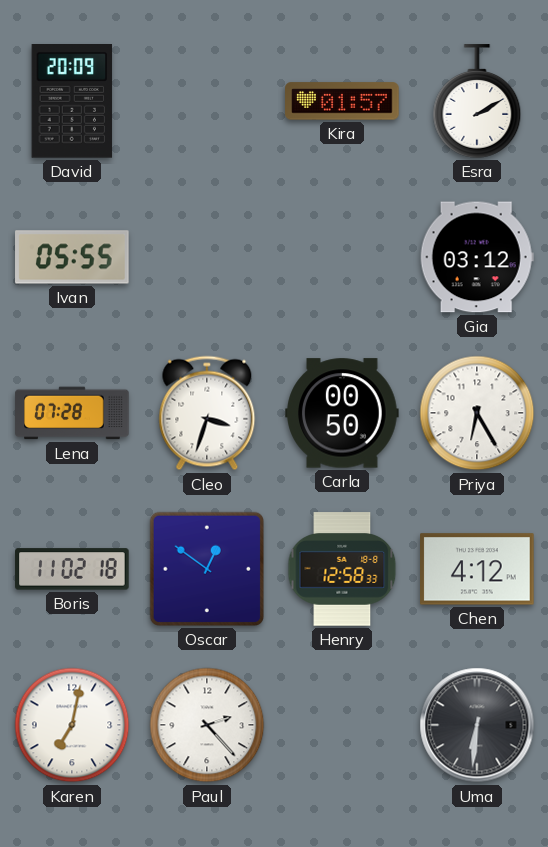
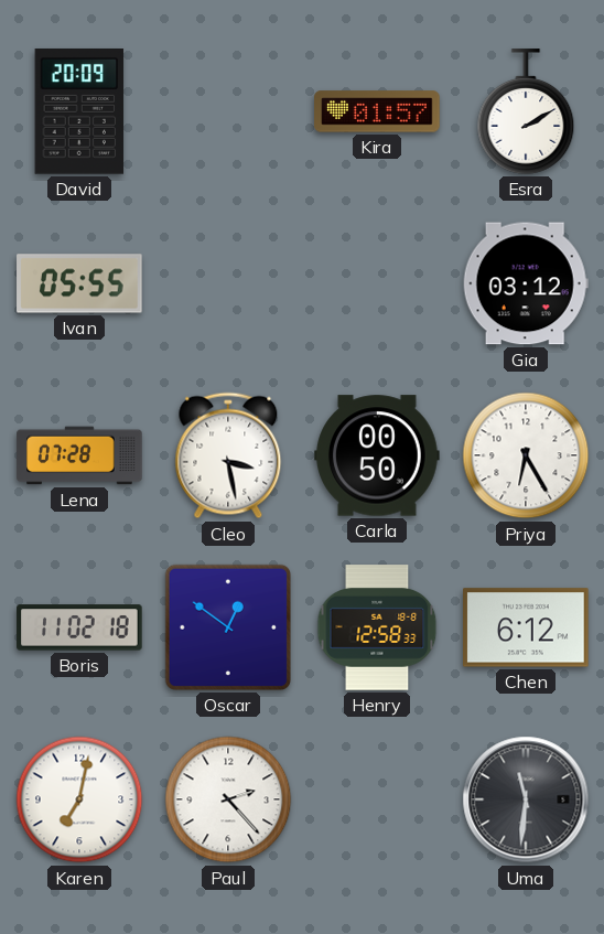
Cleo: 3:33 -> 3:28
Chen: 4:12 -> 6:12
Uma: 6:31 -> 11:31
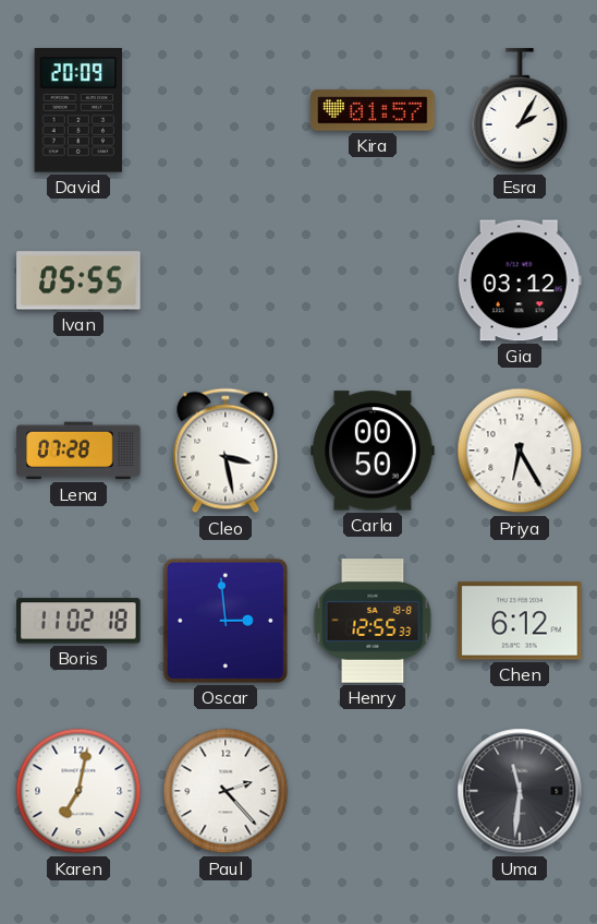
Esra: 2:10 -> 2:05
Oscar: 12:51 -> 2:59
Henry: 12:58 -> 12:55
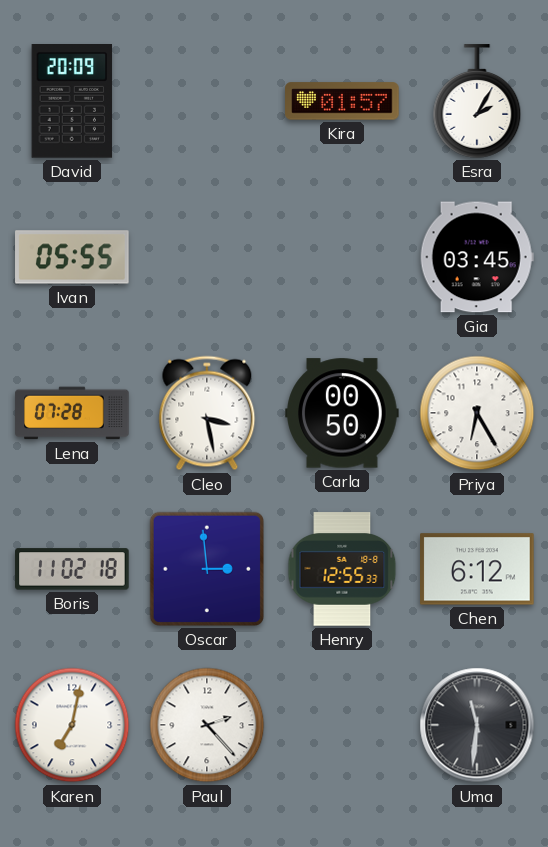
Gia: 03:12 -> 03:45
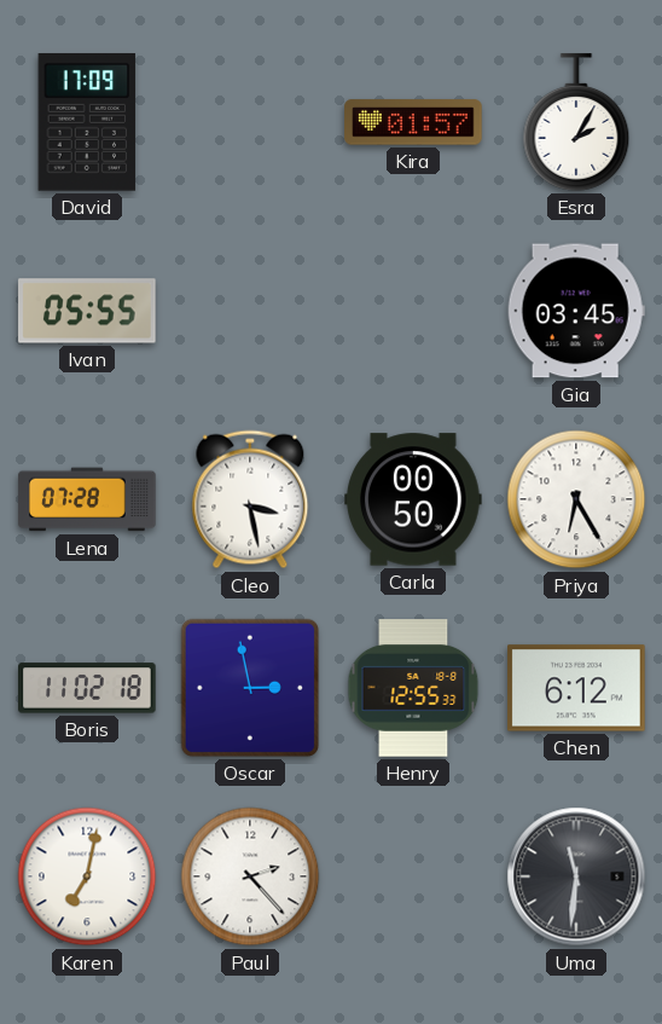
David: 20:09 -> 17:09
Oscar: 2:59 -> 2:58
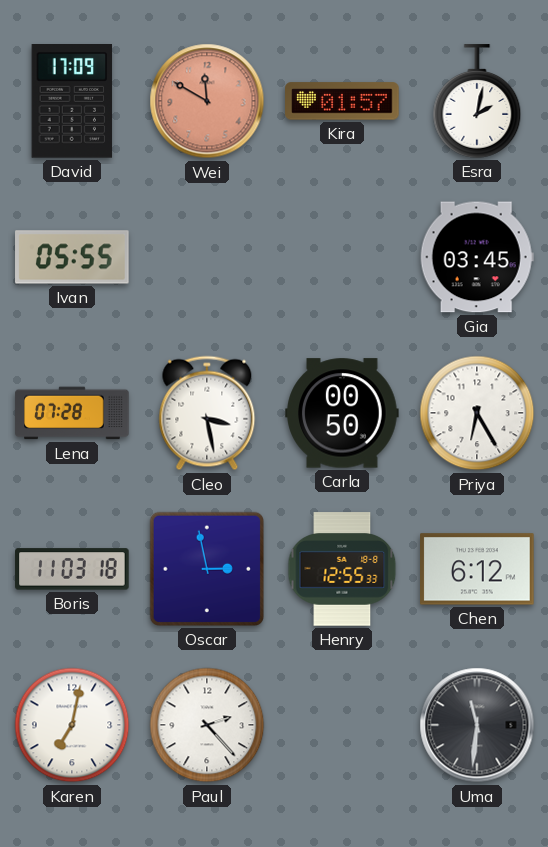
Wei: none -> 11:50
Esra: 2:05 -> 2:02
Boris: 11:02 -> 11:03
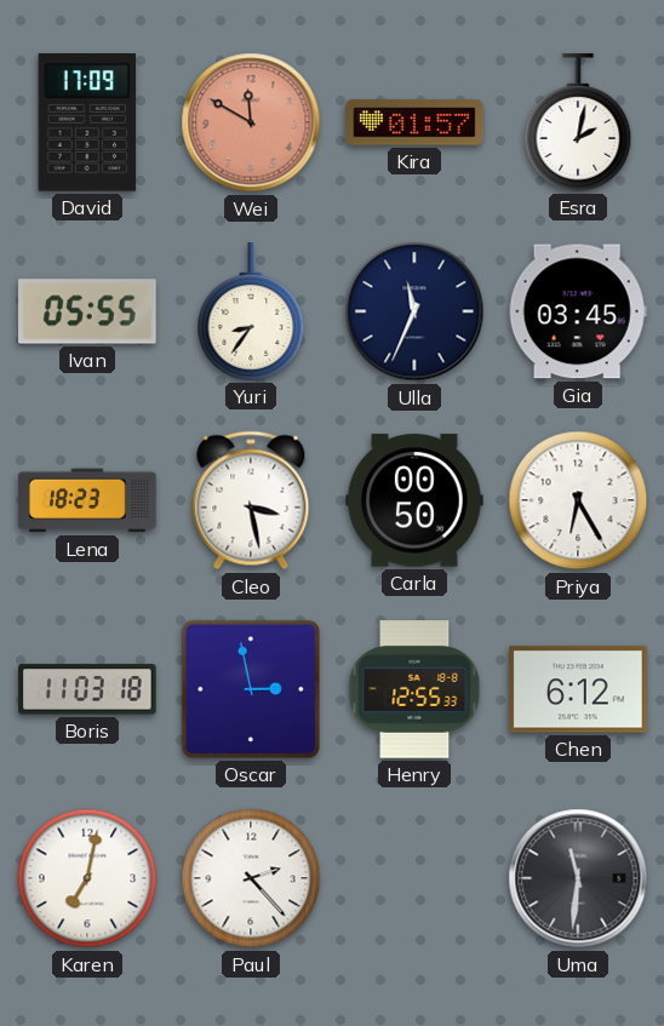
Yuri: none -> 8:36
Ulla: none -> 11:34
Lena: 07:28 -> 18:23
